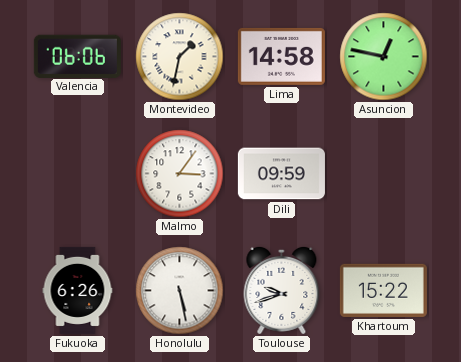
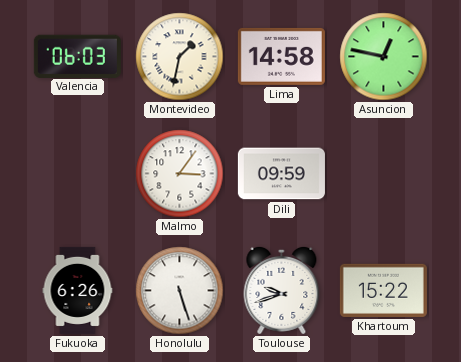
Valencia: 06:06 -> 06:03
Honolulu: 5:28 -> 5:27
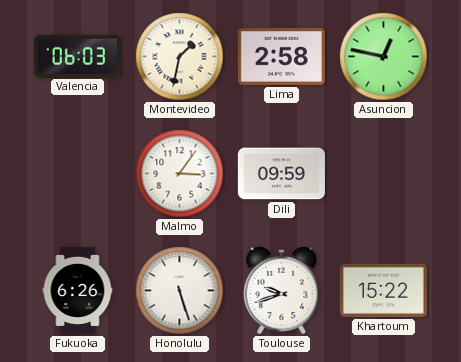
Lima: 14:58 -> 2:58
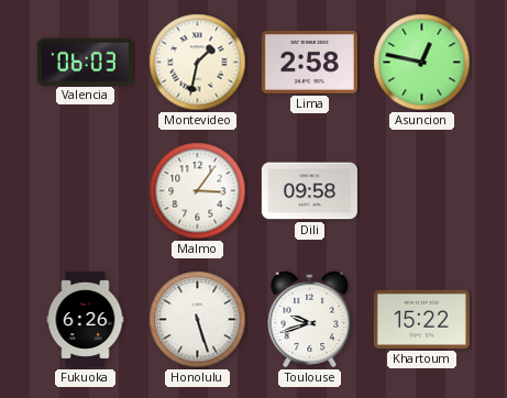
Dili: 09:59 -> 09:58
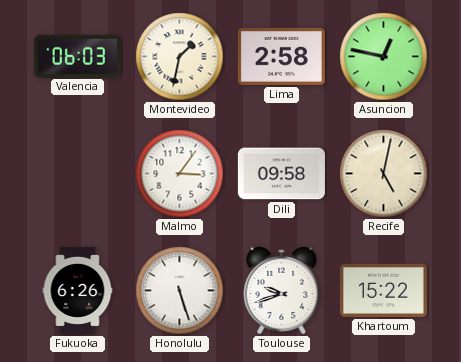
Recife: none -> 5:02
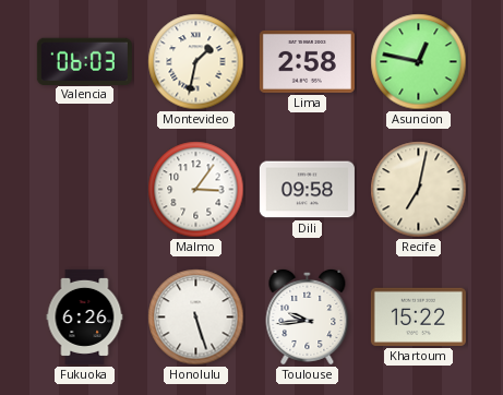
Recife: 5:02 -> 7:02
Toulouse: 9:42 -> 9:44
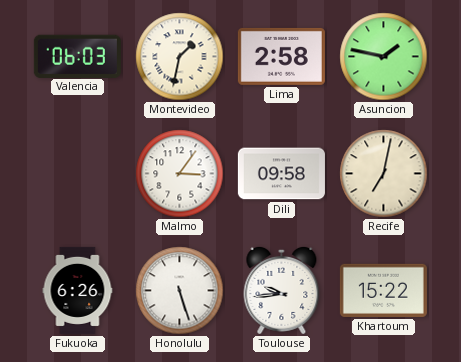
Asuncion: 12:47 -> 1:47
